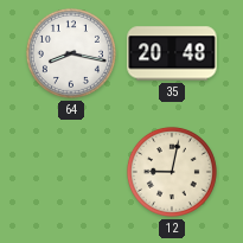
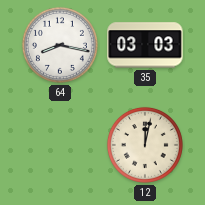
35: 20:48 -> 03:03
12: 9:02 -> 12:02
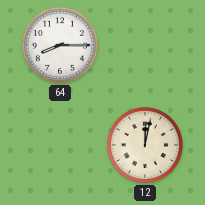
64: 8:17 -> 8:15
35: 03:03 -> none
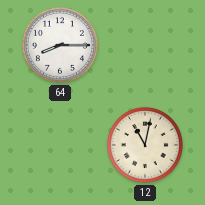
12: 12:02 -> 11:02
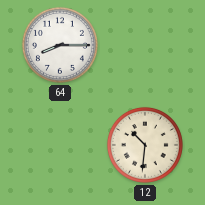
12: 11:02 -> 10:31
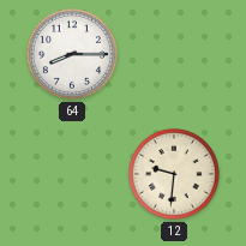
12: 10:31 -> 9:31
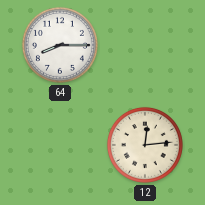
12: 9:31 -> 12:14
